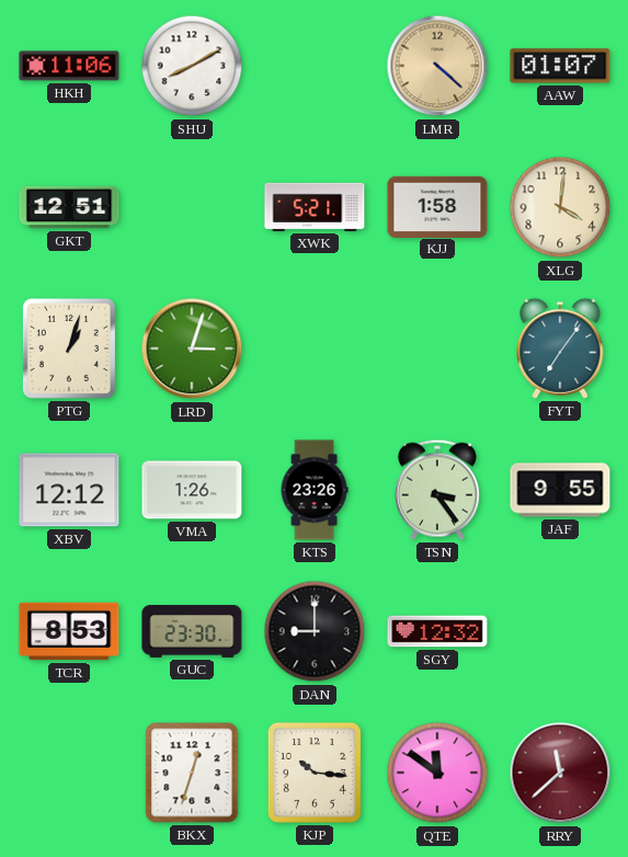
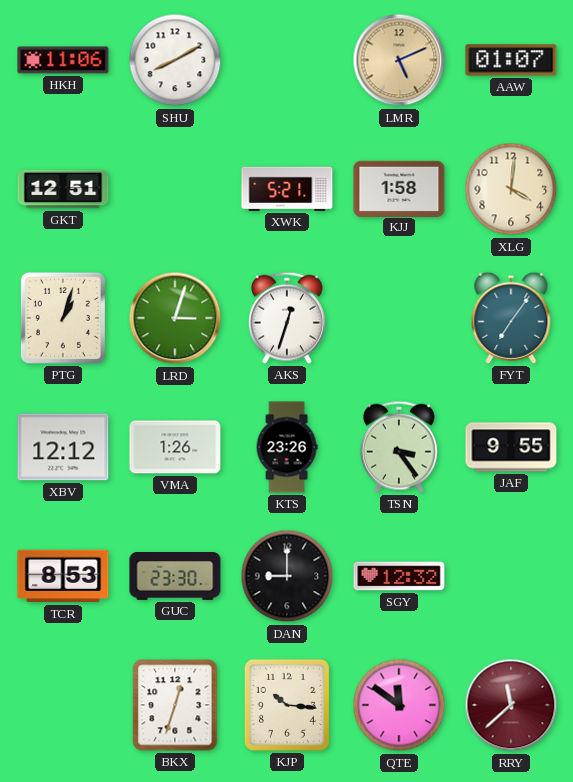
LMR: 4:22 -> 5:11
AKS: none -> 12:33
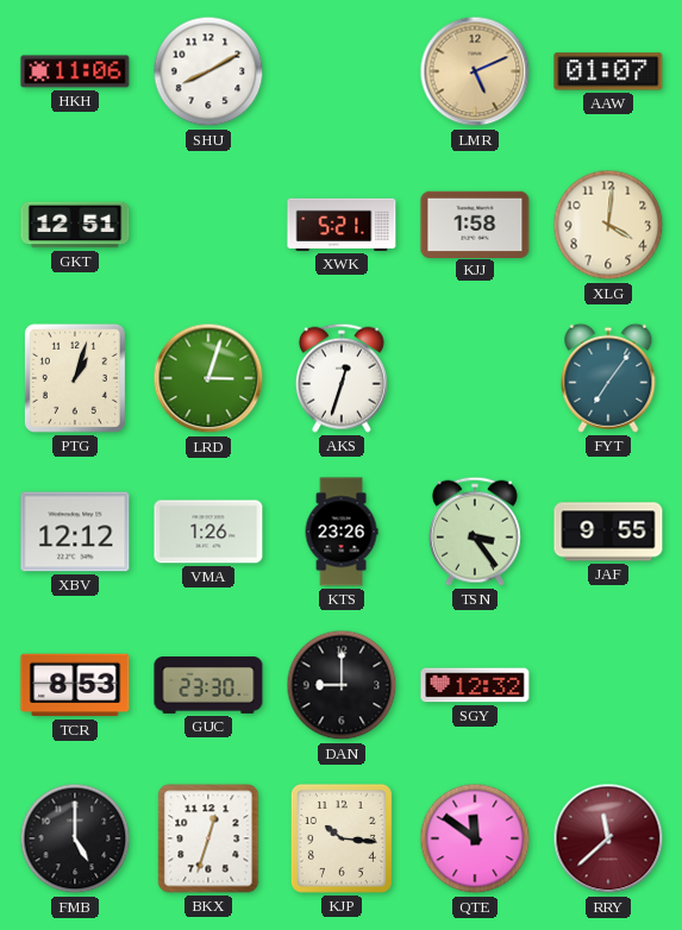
FMB: none -> 5:00
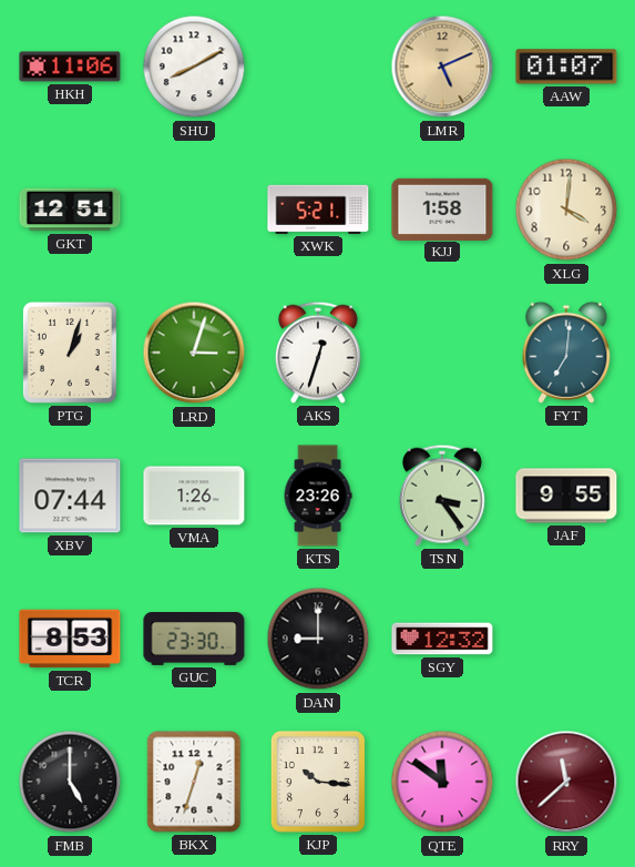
FYT: 7:06 -> 7:01
XBV: 12:12 -> 07:44
